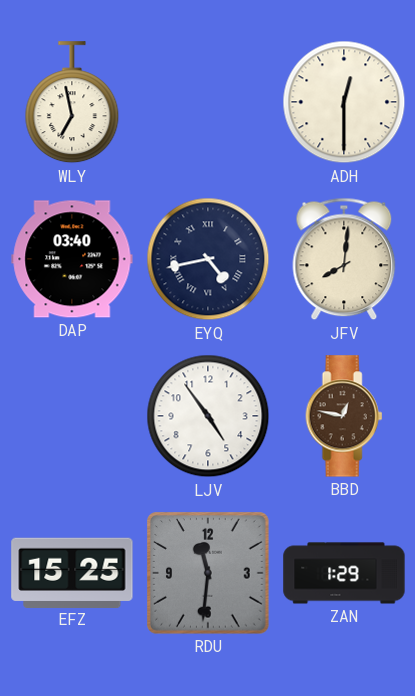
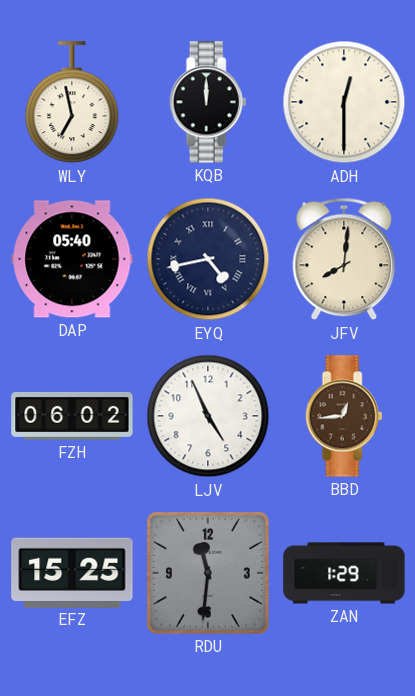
KQB: none -> 12:00
DAP: 03:40 -> 05:40
FZH: none -> 06:02
LJV: 4:54 -> 4:56
BBD: 12:47 -> 12:44
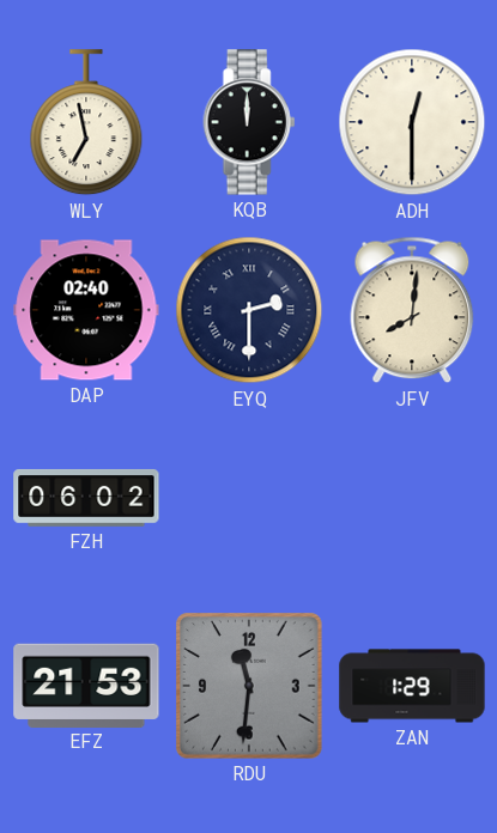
DAP: 05:40 -> 02:40
EYQ: 4:43 -> 2:30
LJV: 4:56 -> none
BBD: 12:44 -> none
EFZ: 15:25 -> 21:53
